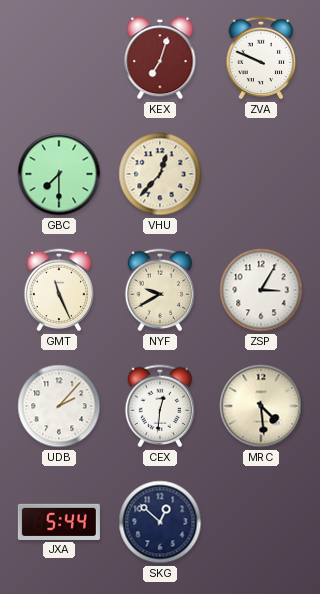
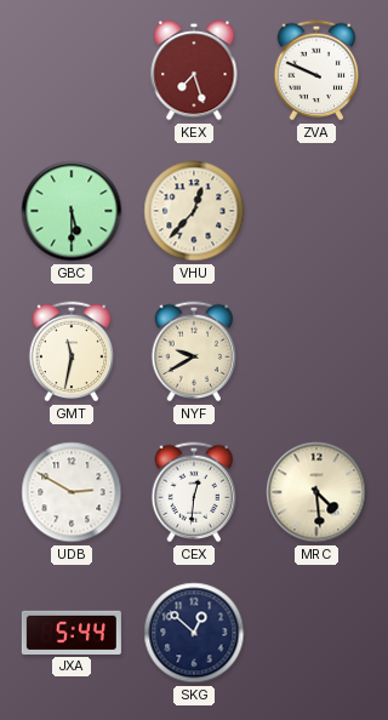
KEX: 7:03 -> 7:27
GBC: 7:30 -> 5:30
GMT: 11:26 -> 11:32
ZSP: 3:05 -> none
UDB: 2:07 -> 2:50
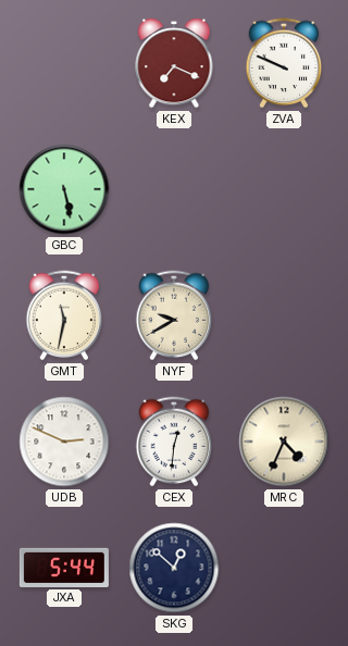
KEX: 7:27 -> 7:19
GBC: 5:30 -> 5:28
VHU: 12:37 -> none
UDB: 2:50 -> 2:49
MRC: 4:29 -> 4:34
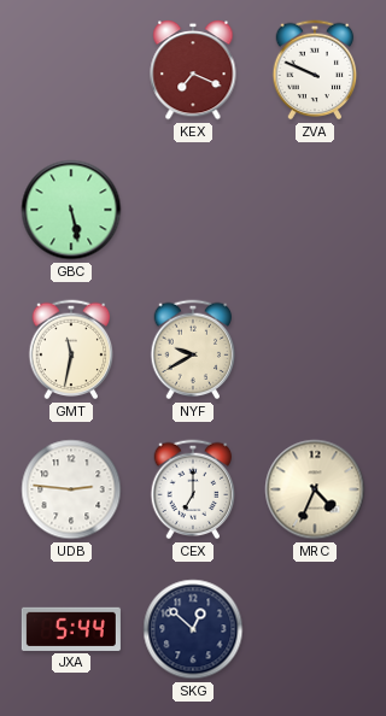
UDB: 2:49 -> 2:46
CEX: 12:31 -> 7:00
